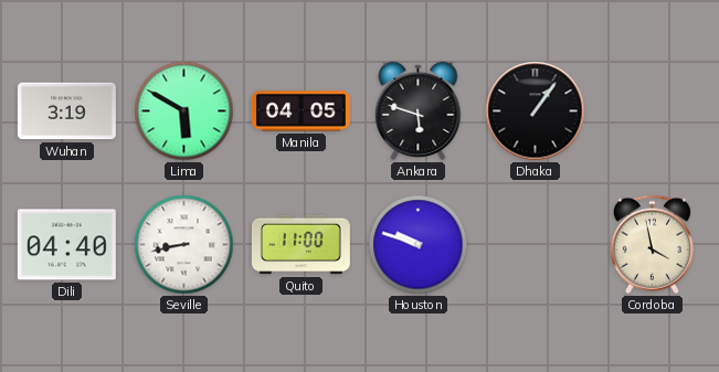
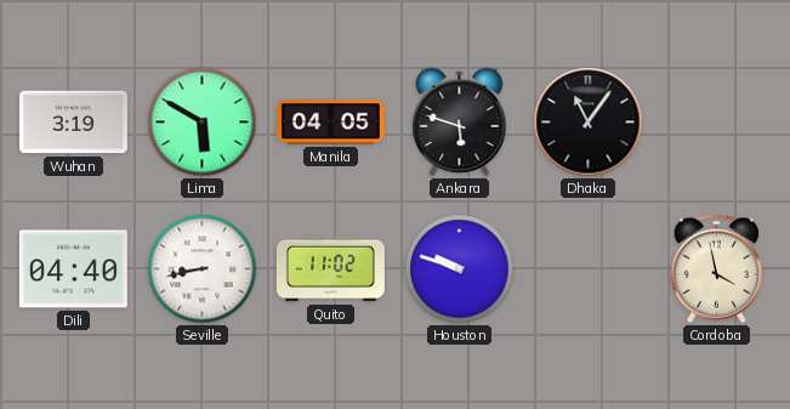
Dhaka: 1:06 -> 11:06
Quito: 11:00 -> 11:02
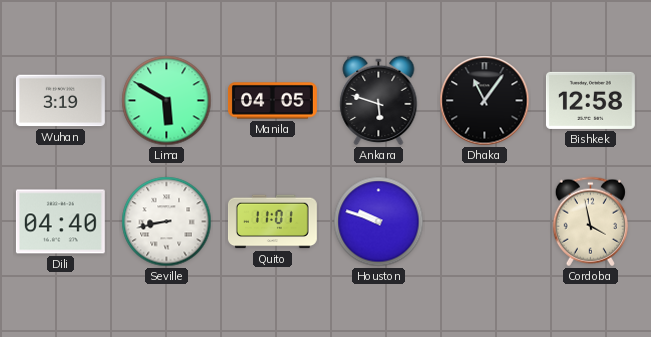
Bishkek: none -> 12:58
Quito: 11:02 -> 11:01
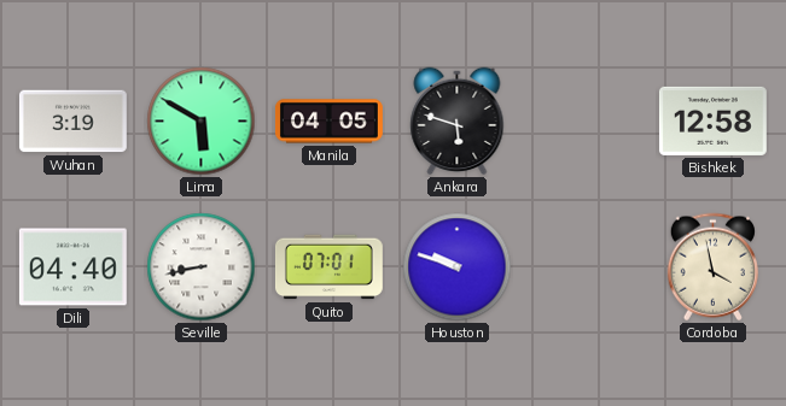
Dhaka: 11:06 -> none
Quito: 11:01 -> 07:01
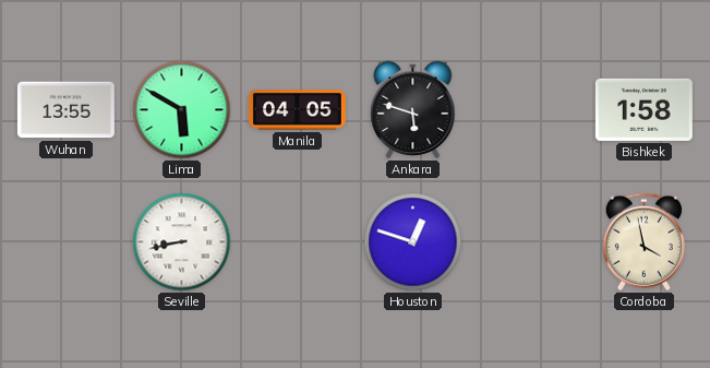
Wuhan: 3:19 -> 13:55
Bishkek: 12:58 -> 1:58
Dili: 04:40 -> none
Quito: 07:01 -> none
Houston: 9:48 -> 12:48
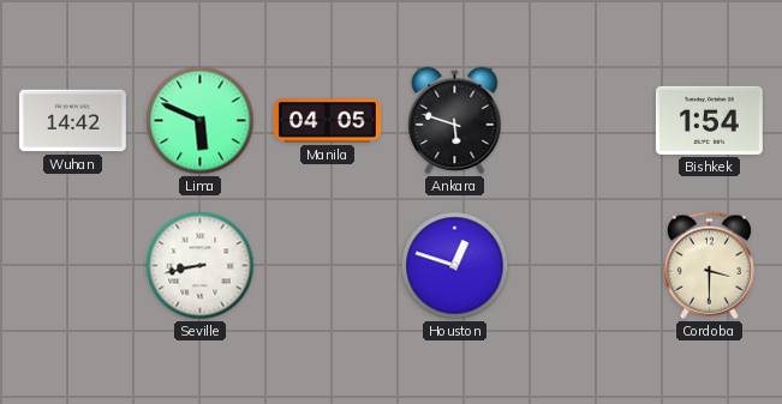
Wuhan: 13:55 -> 14:42
Lima: 5:50 -> 5:49
Bishkek: 1:58 -> 1:54
Cordoba: 3:58 -> 3:30
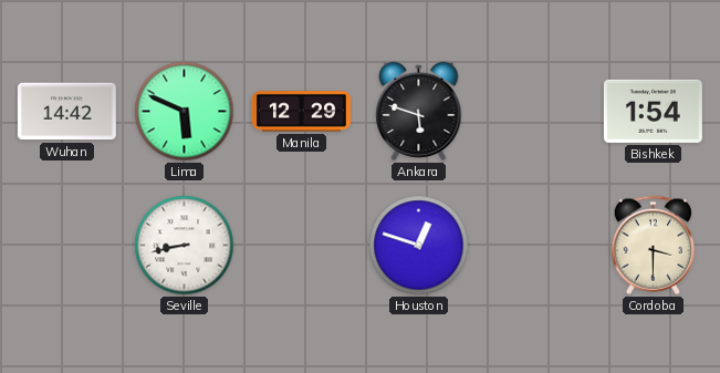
Manila: 04:05 -> 12:29
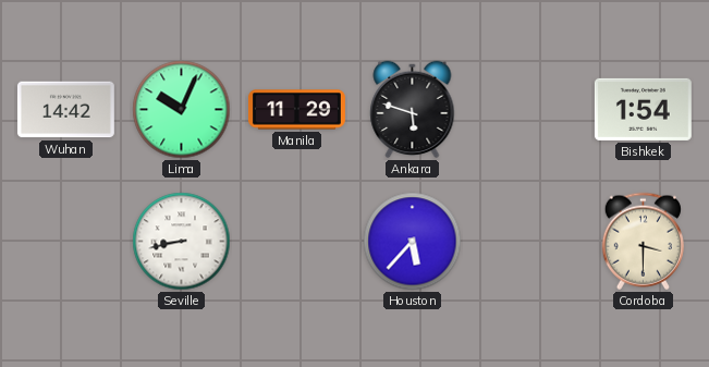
Lima: 5:49 -> 10:04
Manila: 12:29 -> 11:29
Houston: 12:48 -> 5:37
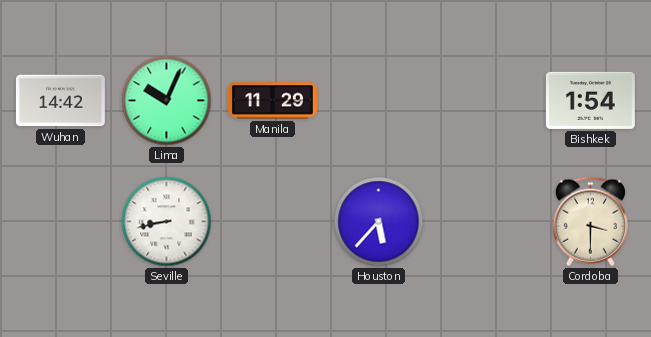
Ankara: 5:48 -> none
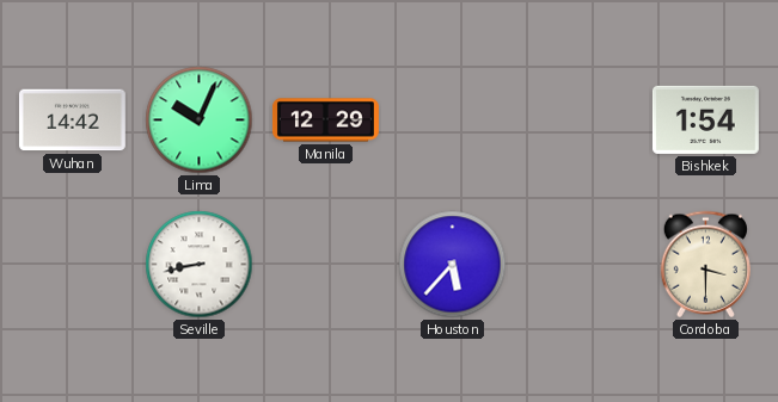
Manila: 11:29 -> 12:29
